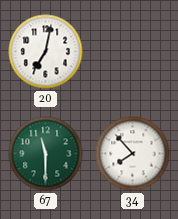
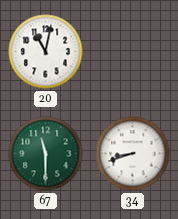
20: 7:02 -> 11:02
34: 7:53 -> 8:42
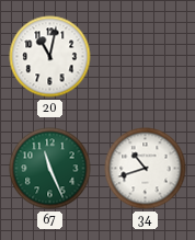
67: 11:30 -> 11:26
34: 8:42 -> 10:42
